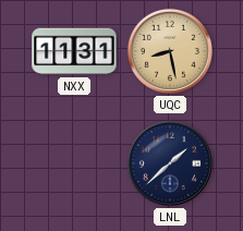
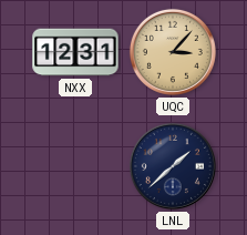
NXX: 11:31 -> 12:31
UQC: 8:28 -> 3:07
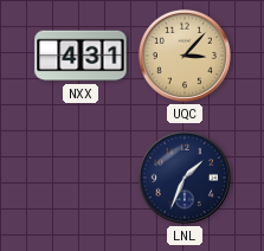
NXX: 12:31 -> 4:31
LNL: 1:38 -> 1:34
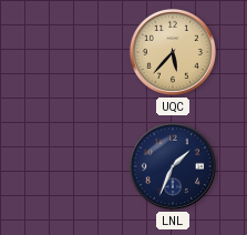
NXX: 4:31 -> none
UQC: 3:07 -> 5:37
